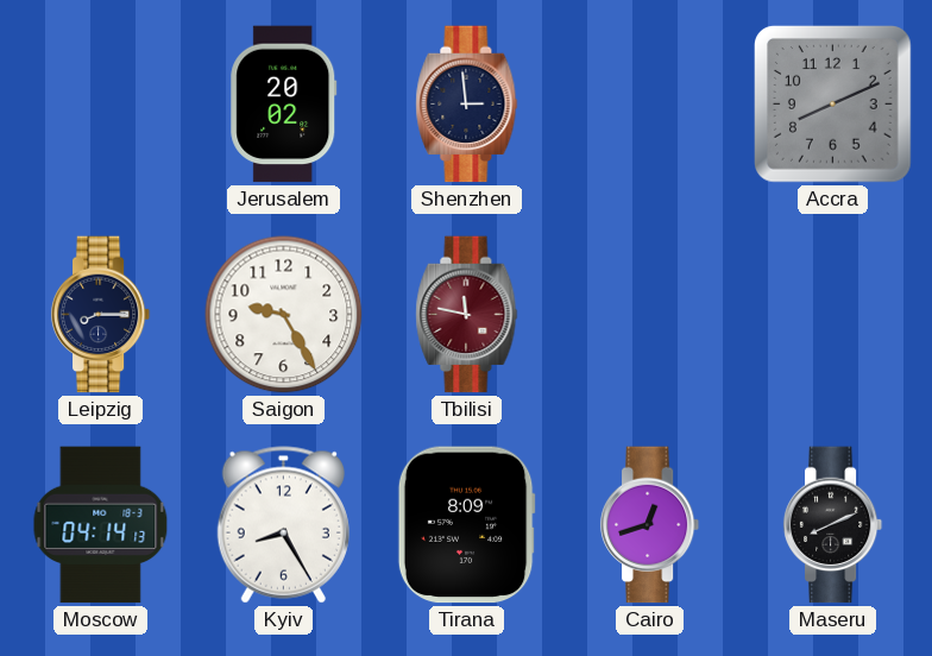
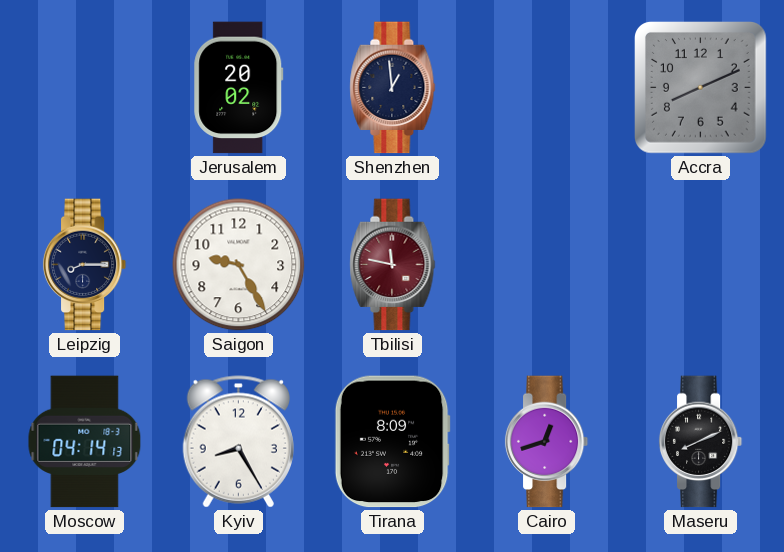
Shenzhen: 2:59 -> 12:59
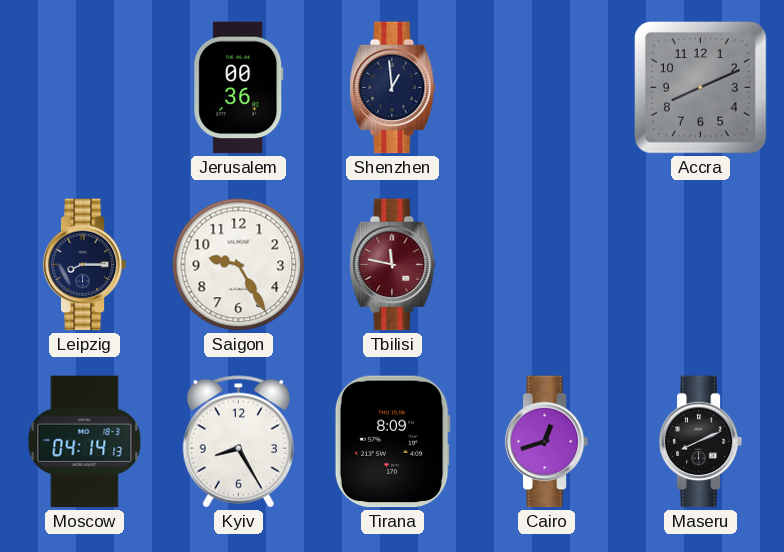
Jerusalem: 20:02 -> 00:36
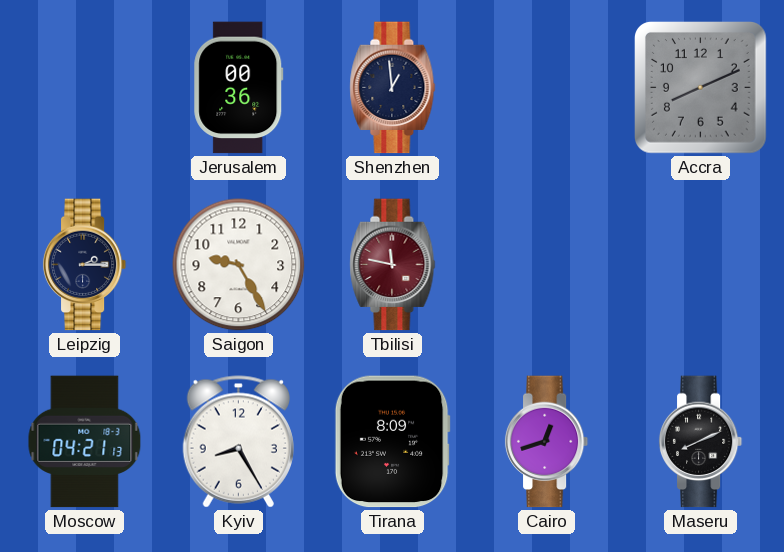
Leipzig: 8:15 -> 2:15
Moscow: 04:14 -> 04:21
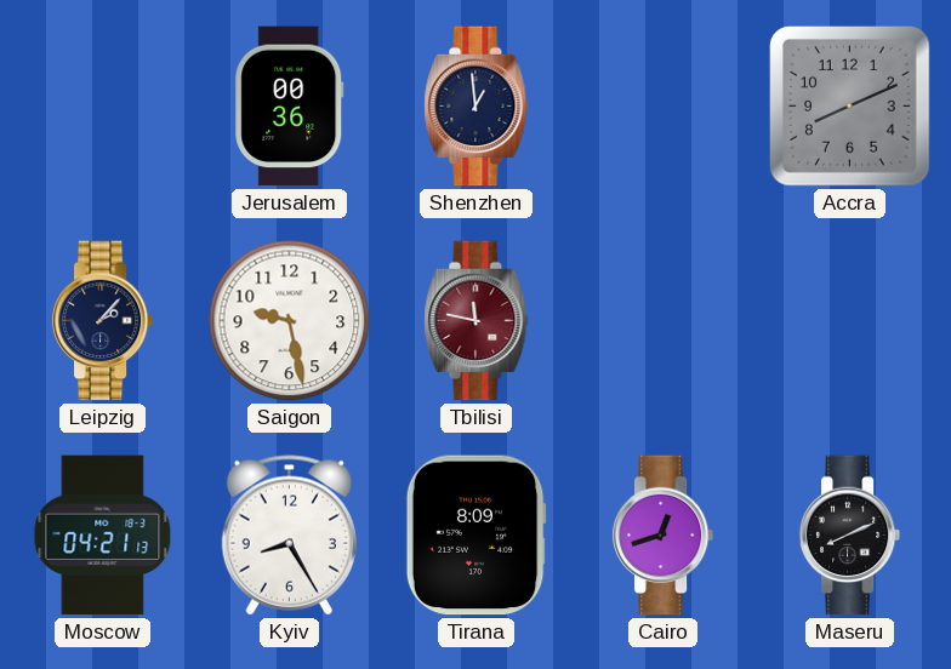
Leipzig: 2:15 -> 2:07
Saigon: 9:25 -> 9:28
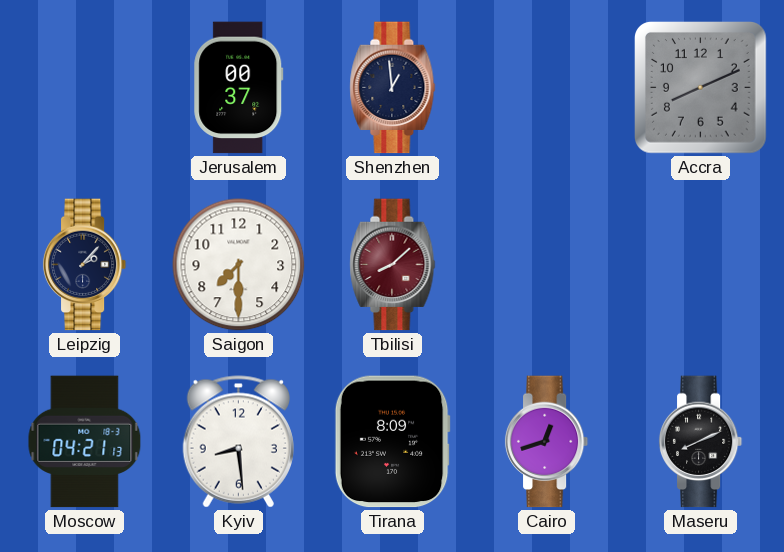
Jerusalem: 00:36 -> 00:37
Saigon: 9:28 -> 7:30
Tbilisi: 11:47 -> 8:08
Kyiv: 8:25 -> 8:29
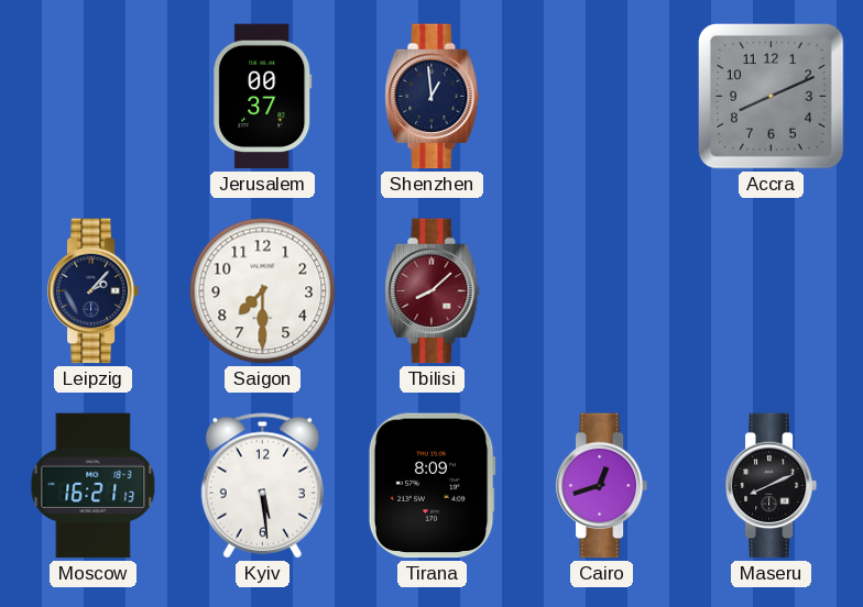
Moscow: 04:21 -> 16:21
Kyiv: 8:29 -> 5:29
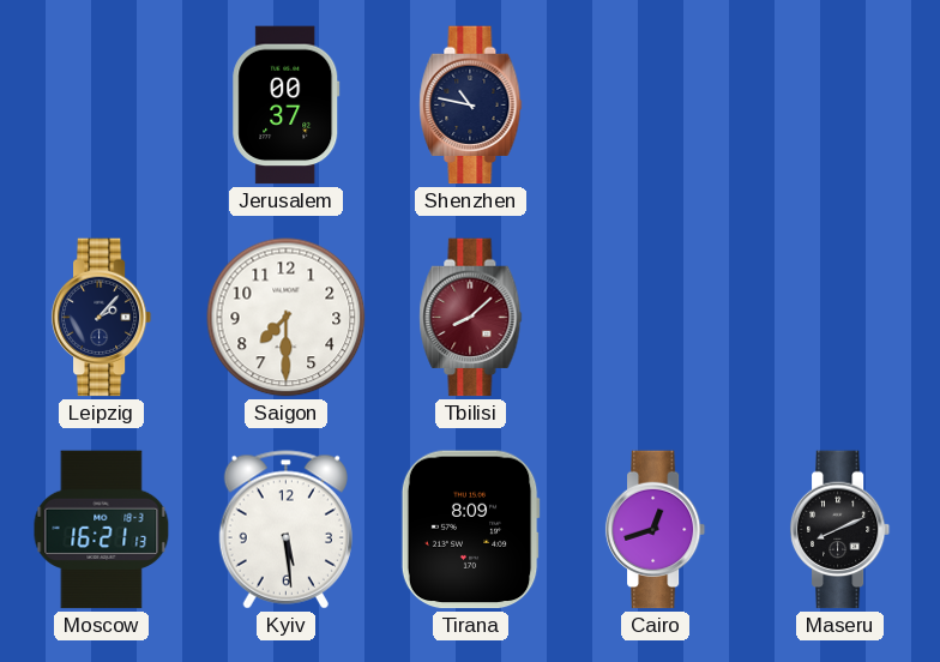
Shenzhen: 12:59 -> 10:47
Accra: 8:11 -> none
